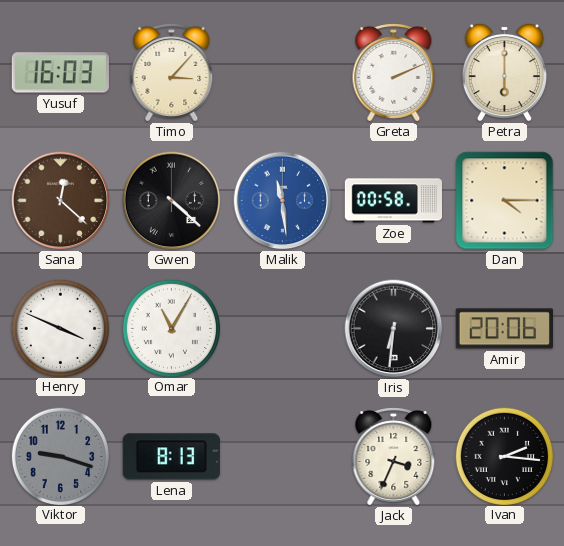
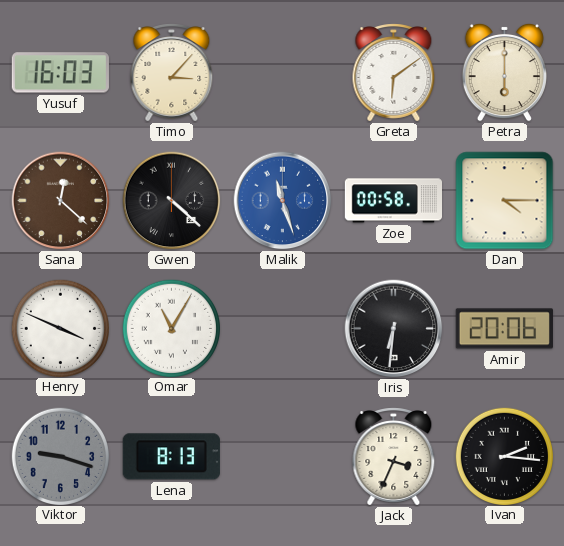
Greta: 2:11 -> 6:09
Malik: 11:29 -> 11:27
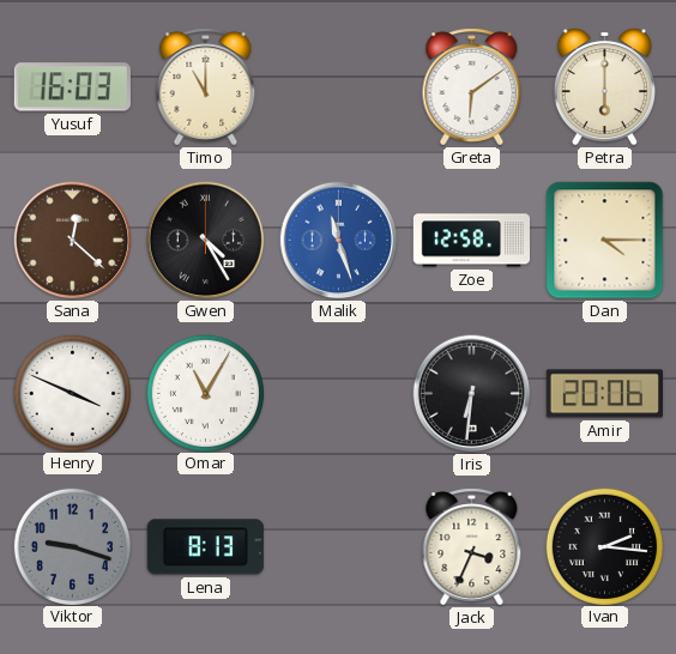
Timo: 3:07 -> 11:00
Gwen: 4:22 -> 4:25
Zoe: 00:58 -> 12:58
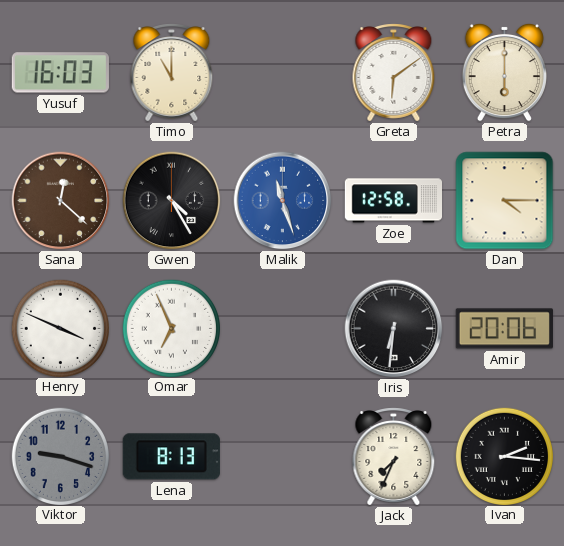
Omar: 11:05 -> 6:56
Jack: 3:34 -> 7:34
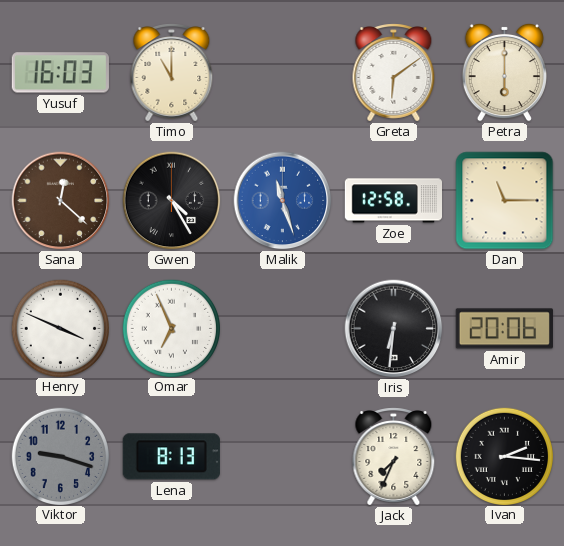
Dan: 4:15 -> 11:15
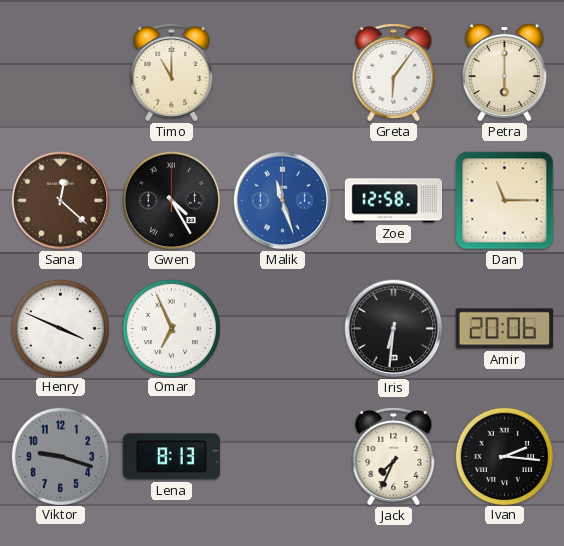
Yusuf: 16:03 -> none
Greta: 6:09 -> 6:06
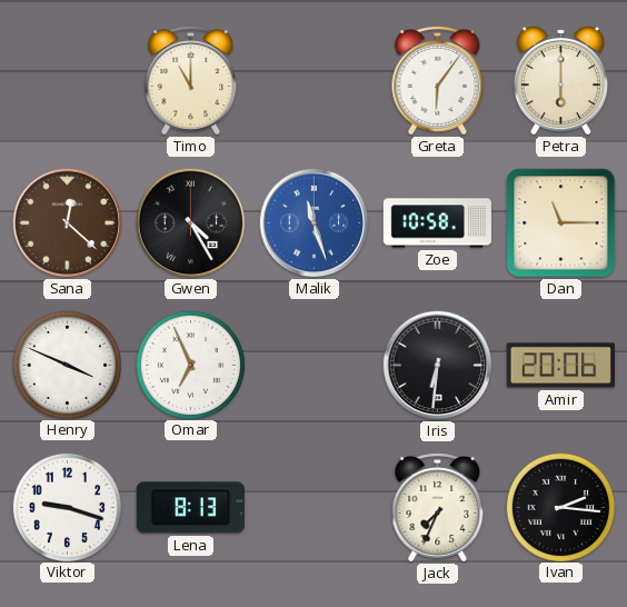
Zoe: 12:58 -> 10:58
Viktor dial: grey -> white
